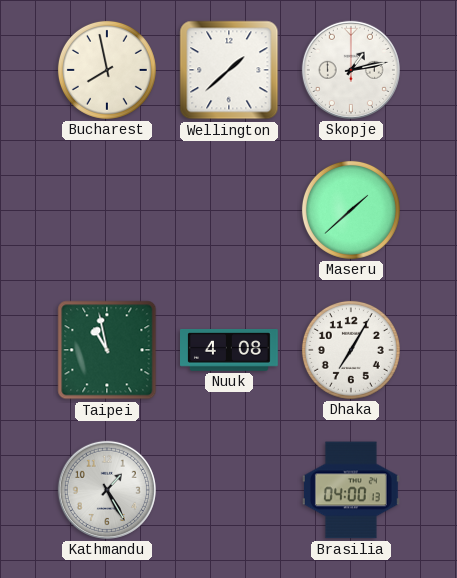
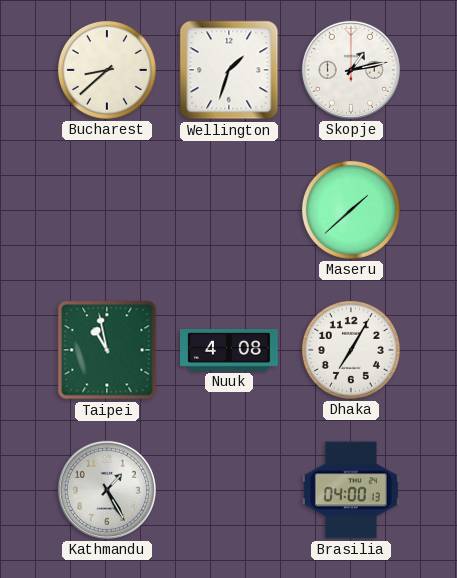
Bucharest: 7:58 -> 8:38
Wellington: 1:38 -> 1:33
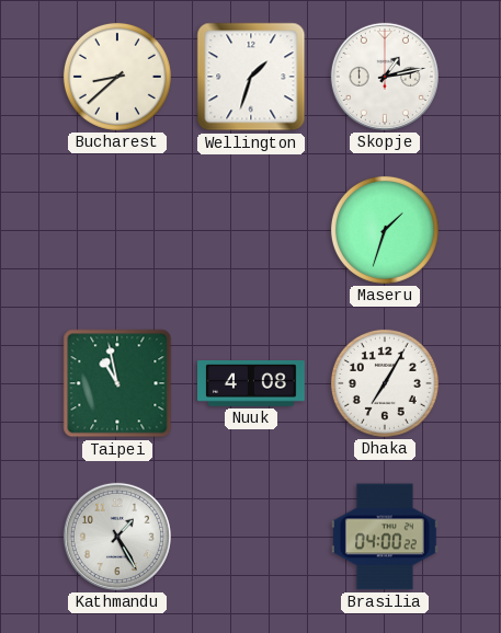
Maseru: 1:38 -> 1:33
Brasilia: 04:00:13 -> 04:00:22
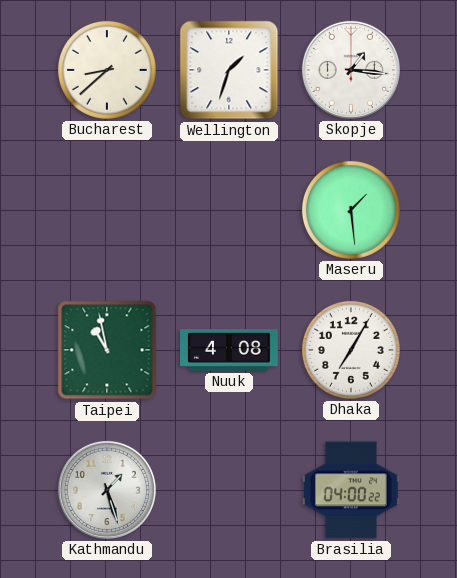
Skopje: 1:13 -> 1:16
Maseru: 1:33 -> 1:29
Kathmandu: 1:25 -> 1:27
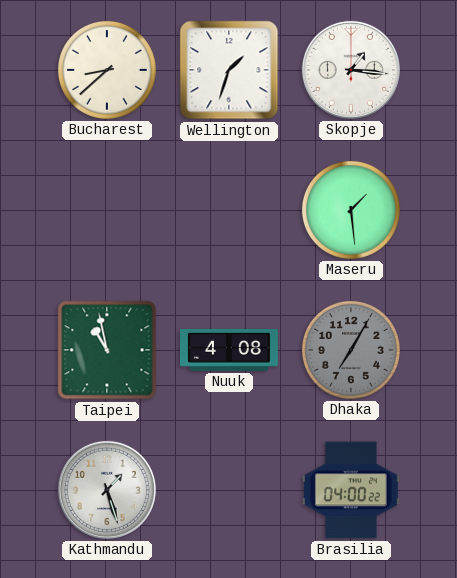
Dhaka dial: white -> grey
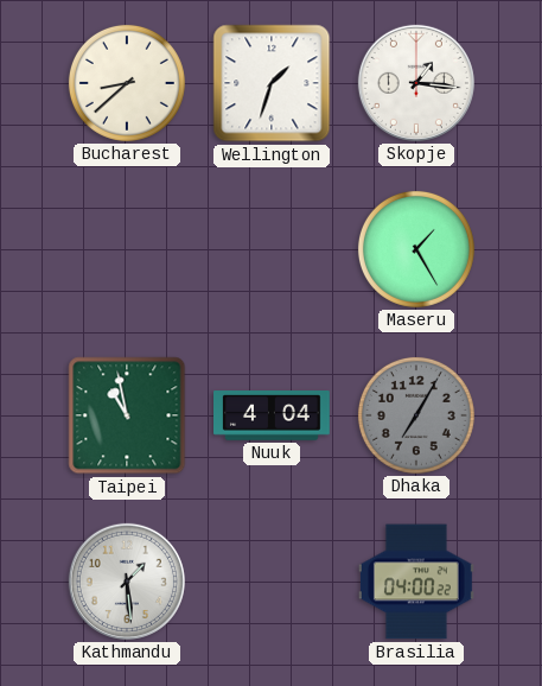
Maseru: 1:29 -> 1:25
Nuuk: 4:08 -> 4:04
Kathmandu: 1:27 -> 1:29
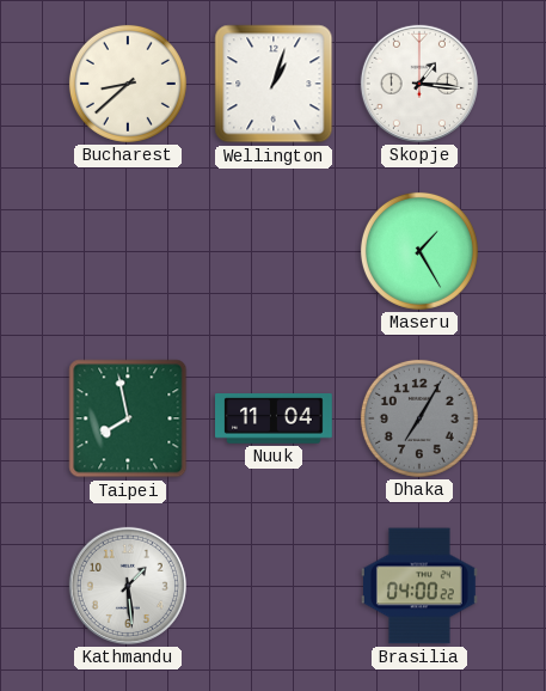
Wellington: 1:33 -> 1:03
Taipei: 10:58 -> 7:58
Nuuk: 4:04 -> 11:04
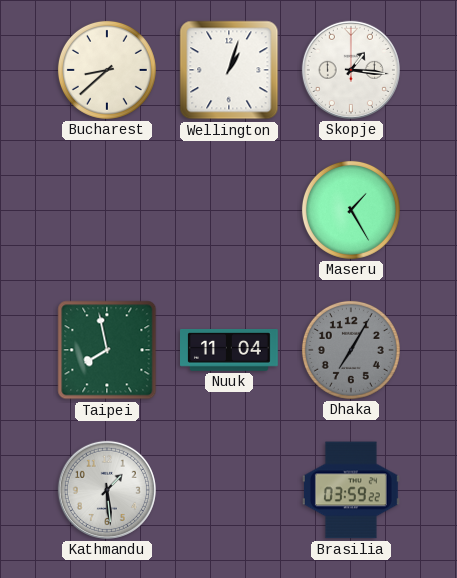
Brasilia: 04:00 -> 03:59
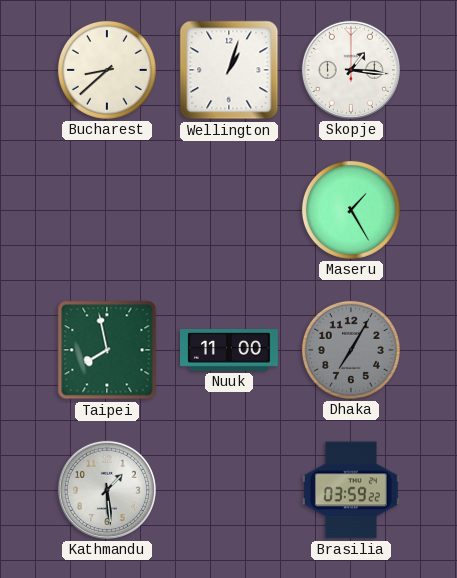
Nuuk: 11:04 -> 11:00
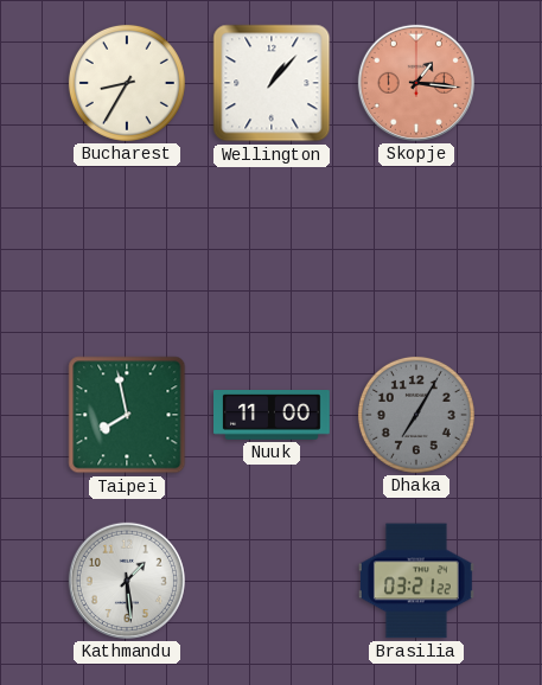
Bucharest: 8:38 -> 8:35
Wellington: 1:03 -> 1:07
Skopje dial: white -> salmon
Maseru: 1:25 -> none
Brasilia: 03:59 -> 03:21
